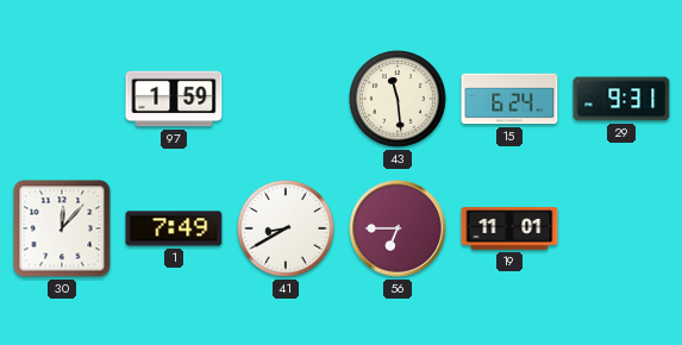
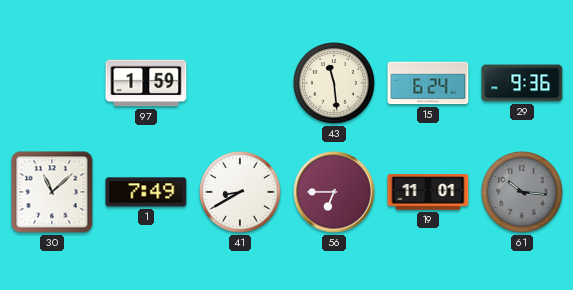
29: 9:31 -> 9:36
30: 12:07 -> 11:08
61: none -> 10:16
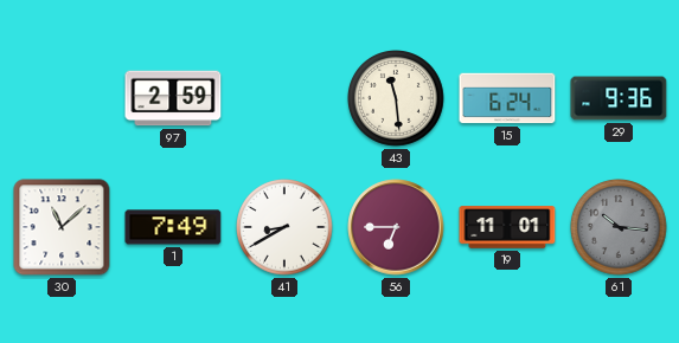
97: 1:59 -> 2:59
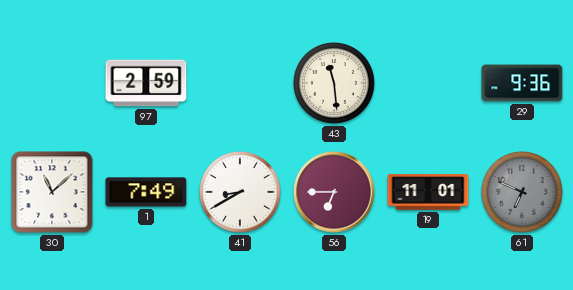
15: 6:24 -> none
61: 10:16 -> 6:49
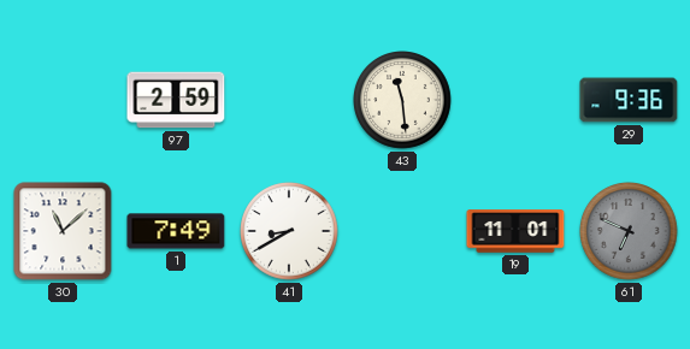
56: 6:45 -> none
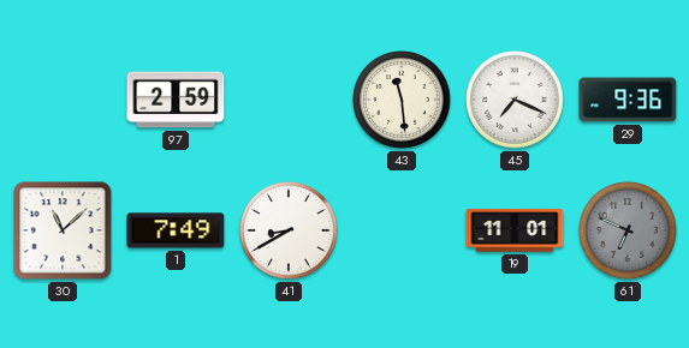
45: none -> 7:19
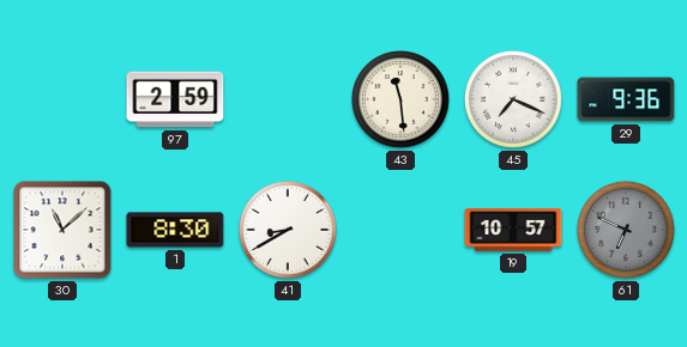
1: 7:49 -> 8:30
19: 11:01 -> 10:57
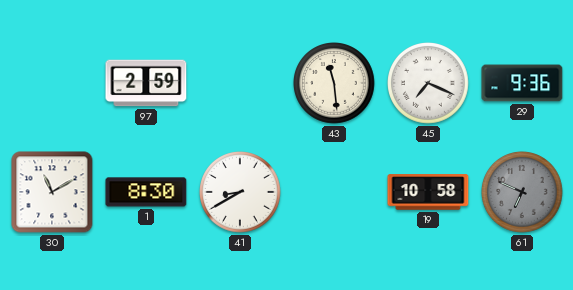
30: 11:08 -> 11:10
19: 10:57 -> 10:58
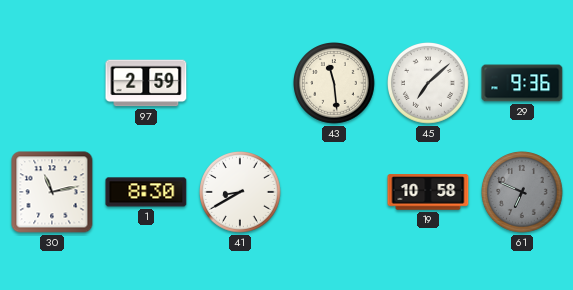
45: 7:19 -> 7:08
30: 11:10 -> 11:13
